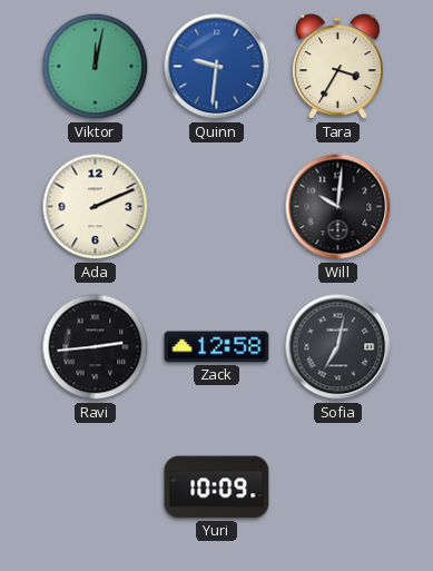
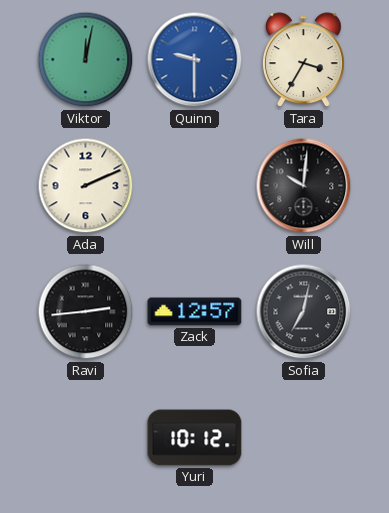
Quinn: 9:31 -> 9:30
Zack: 12:58 -> 12:57
Yuri: 10:09 -> 10:12
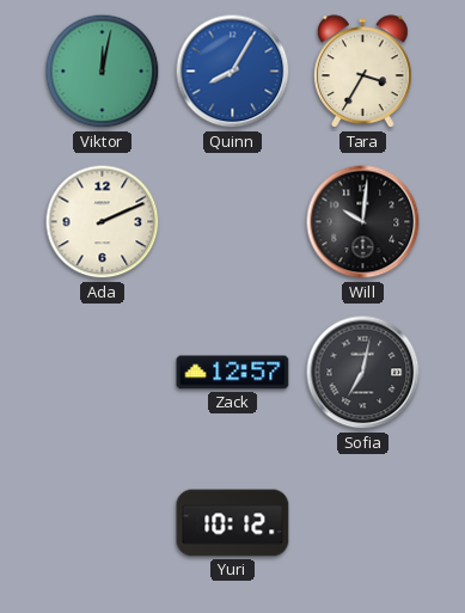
Quinn: 9:30 -> 8:05
Ravi: 2:44 -> none
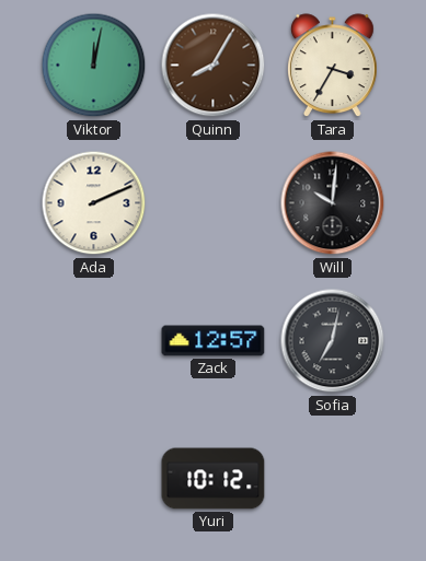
Quinn dial: blue -> brown
